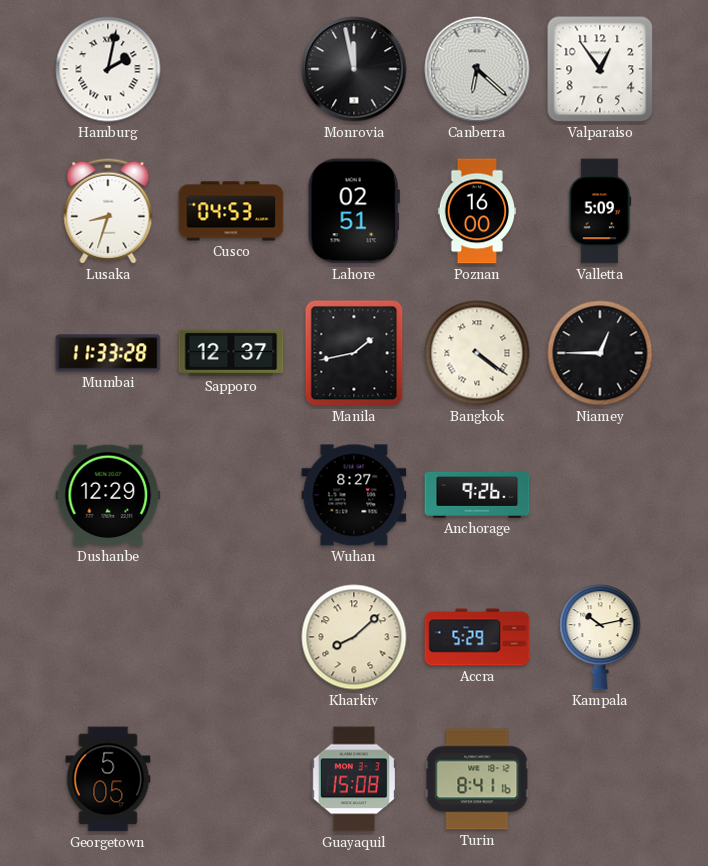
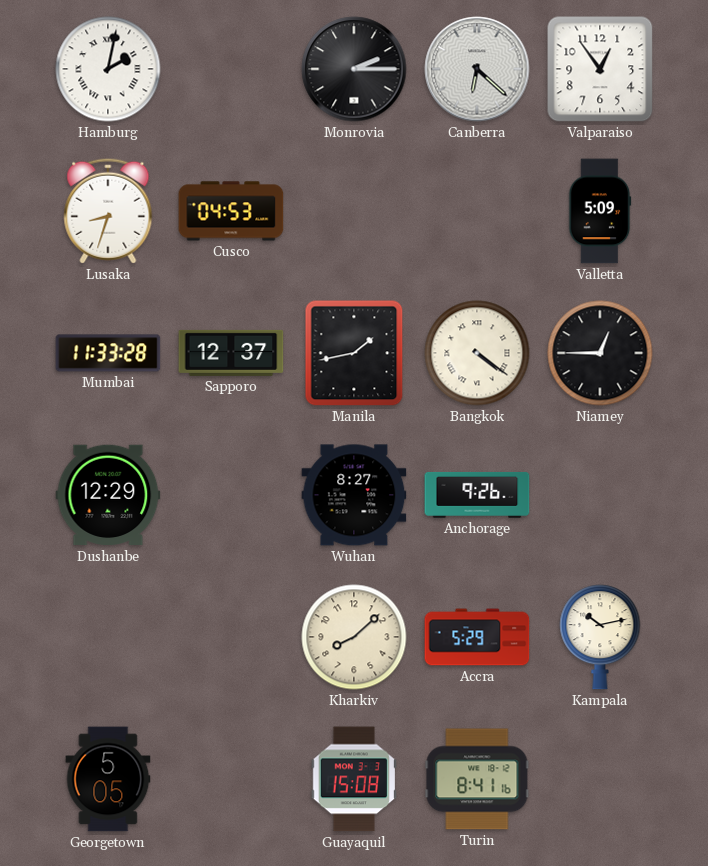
Monrovia: 11:58 -> 2:15
Lahore: 02:51 -> none
Poznan: 16:00 -> none
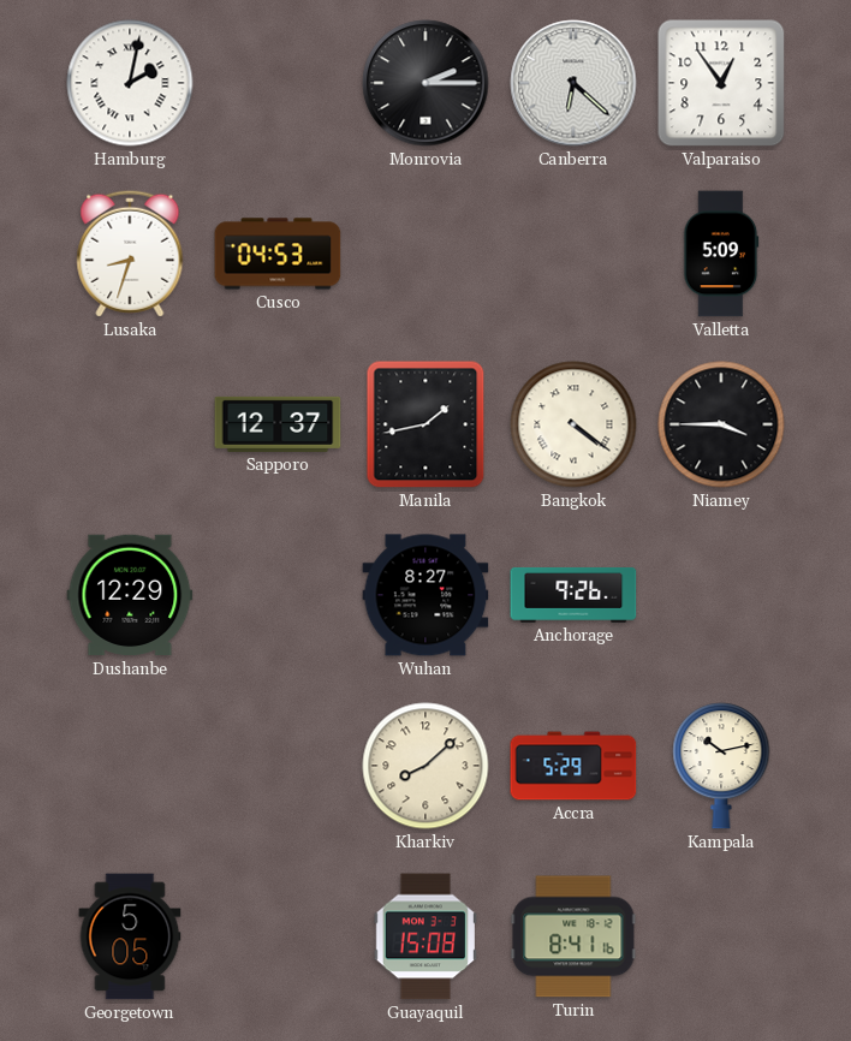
Mumbai: 11:33 -> none
Niamey: 12:45 -> 3:45
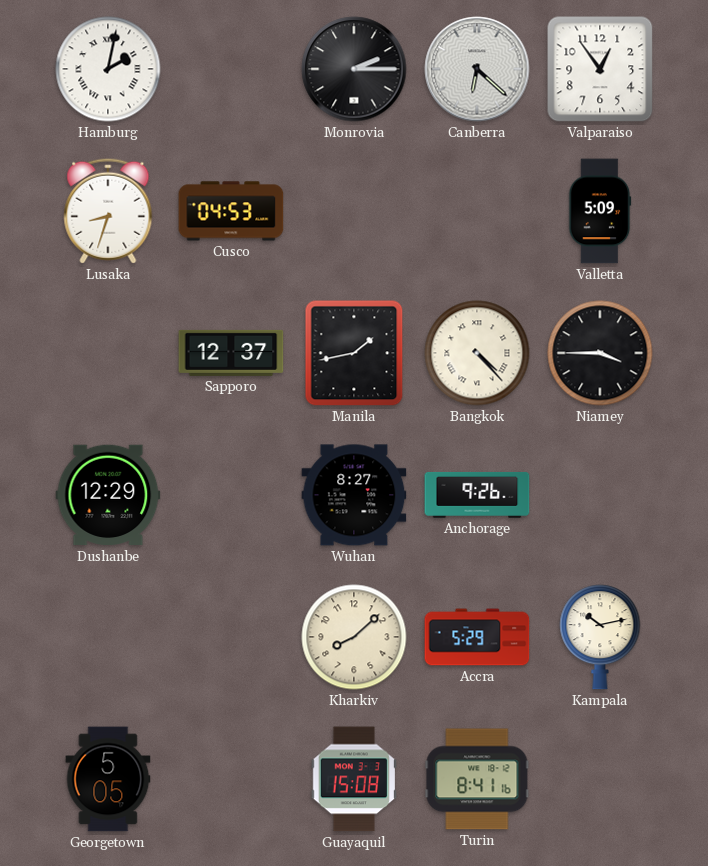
Bangkok: 4:21 -> 4:23
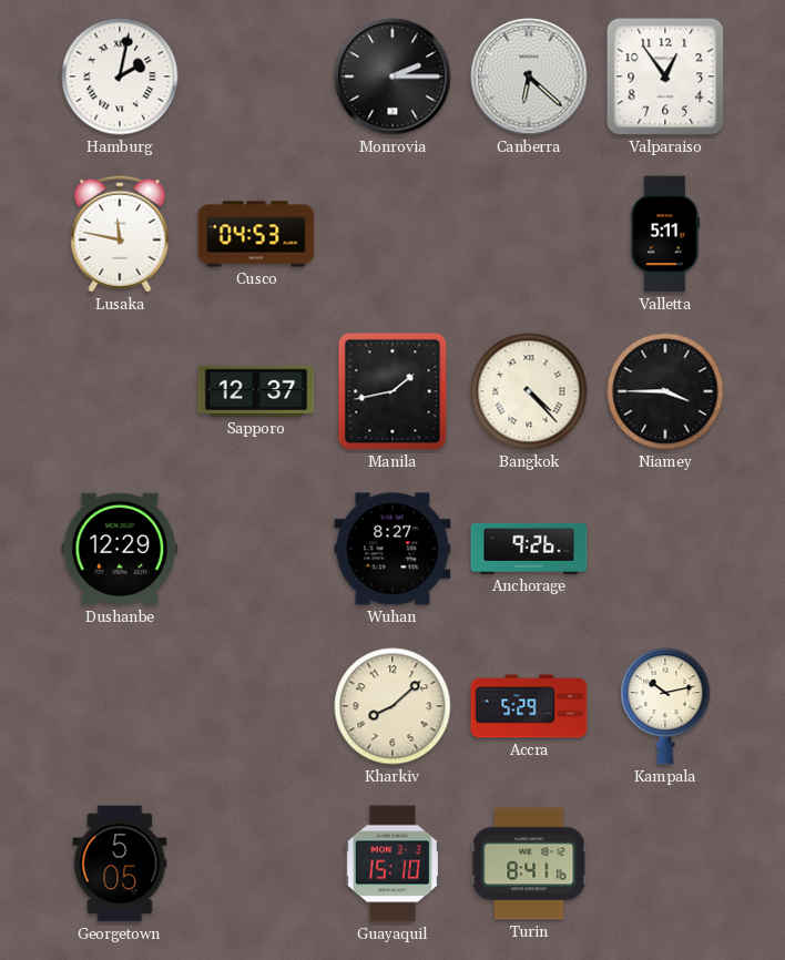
Lusaka: 8:33 -> 11:47
Valletta: 5:09 -> 5:11
Guayaquil: 15:08 -> 15:10
